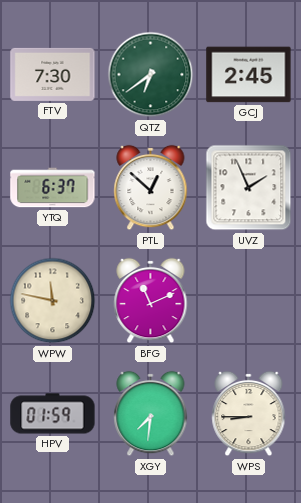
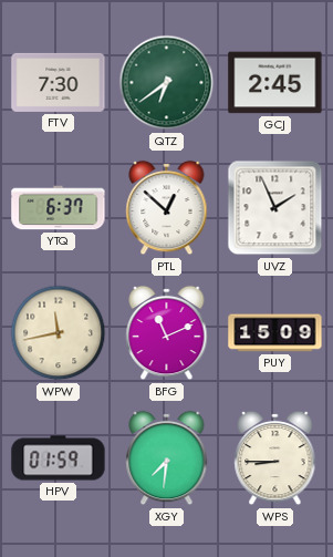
WPW: 11:47 -> 11:43
PUY: none -> 15:09
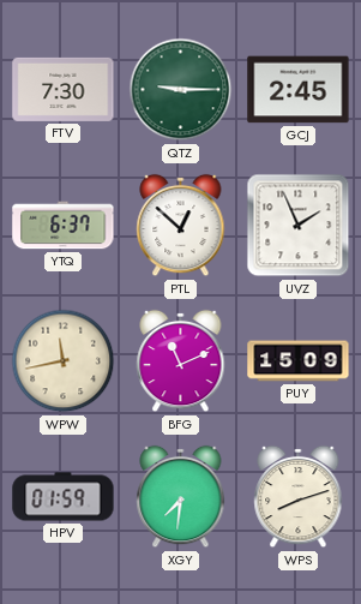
QTZ: 6:39 -> 9:15
WPS: 8:45 -> 8:12
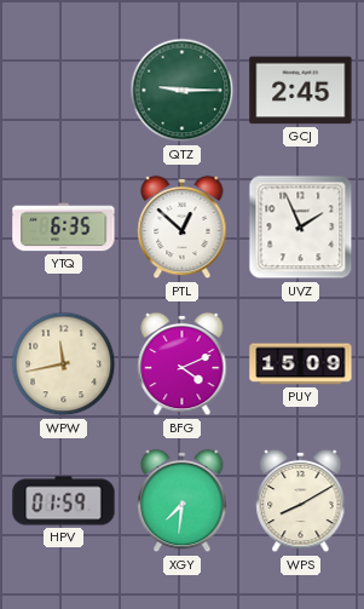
FTV: 7:30 -> none
YTQ: 6:37 -> 6:35
BFG: 11:11 -> 4:11
WPS: 8:12 -> 8:10
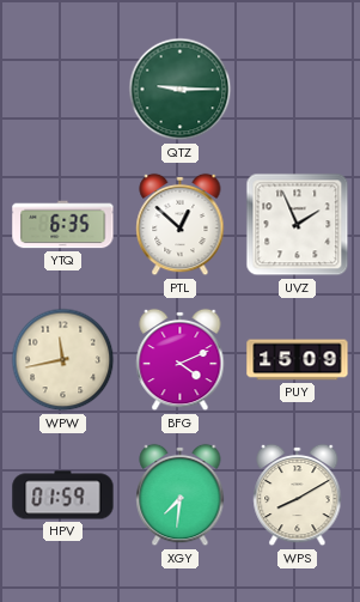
GCJ: 2:45 -> none
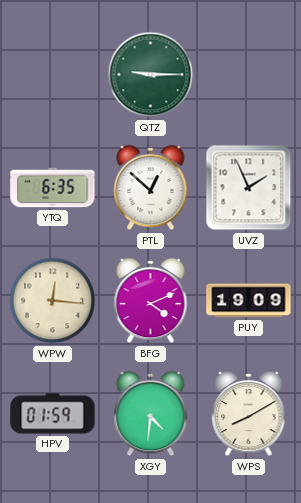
WPW: 11:43 -> 12:16
PUY: 15:09 -> 19:09
XGY: 7:31 -> 4:31
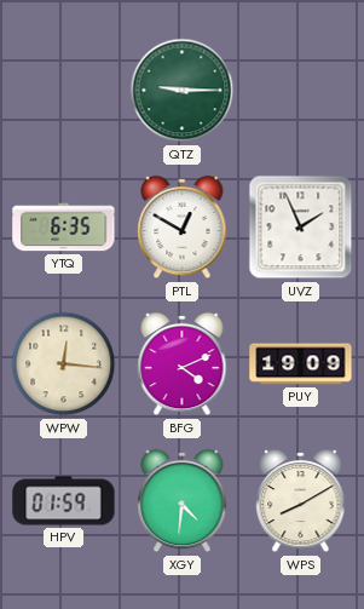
PTL: 12:52 -> 12:50
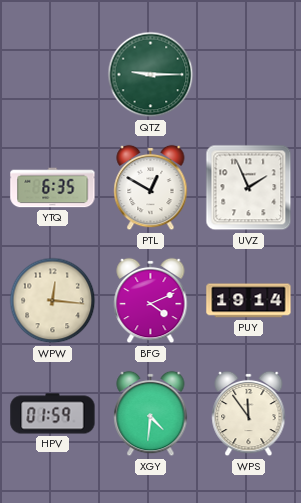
PUY: 19:09 -> 19:14
WPS: 8:10 -> 11:54
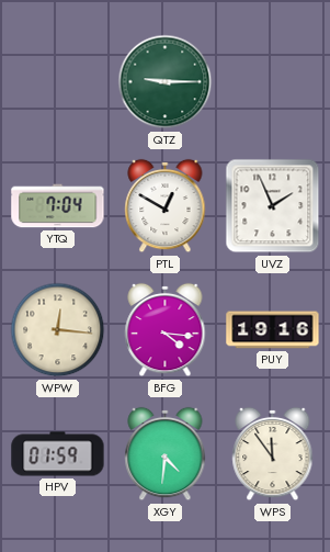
YTQ: 6:35 -> 7:04
BFG: 4:11 -> 4:16
PUY: 19:14 -> 19:16
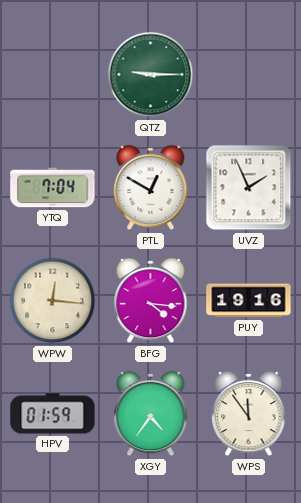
XGY: 4:31 -> 4:36
